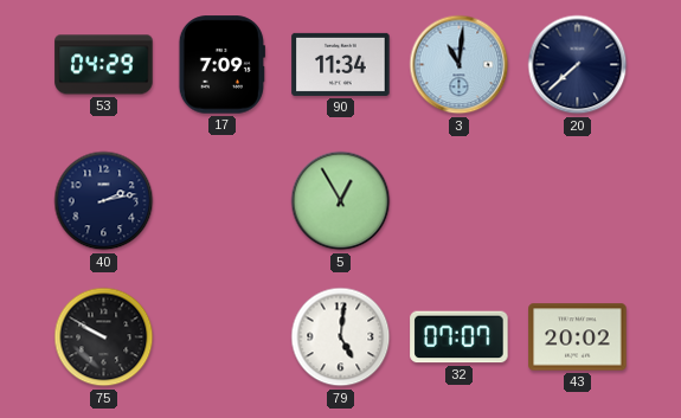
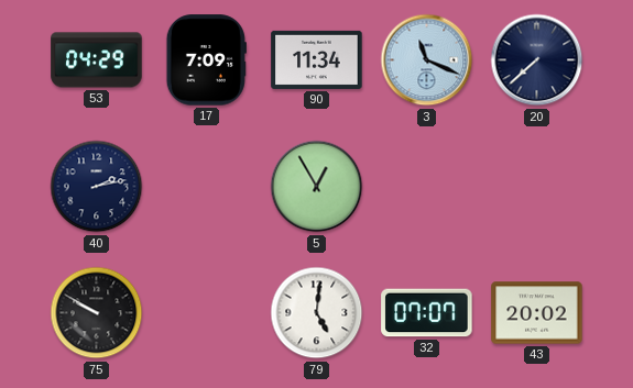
3: 11:01 -> 11:19
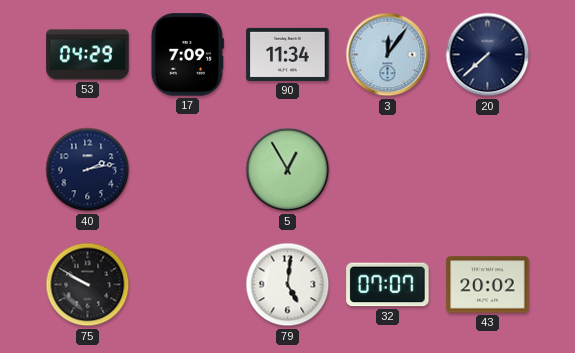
3: 11:19 -> 12:06
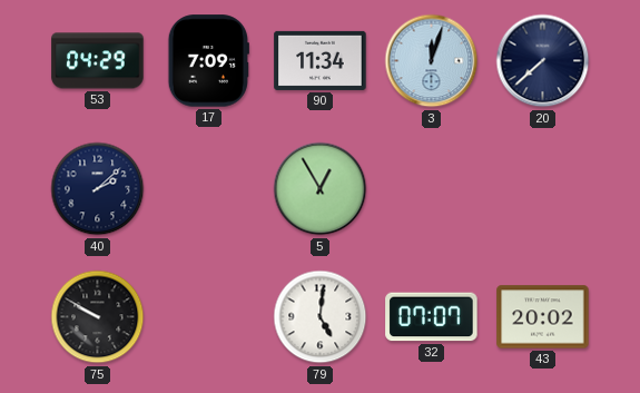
3: 12:06 -> 12:03
40: 2:13 -> 2:08
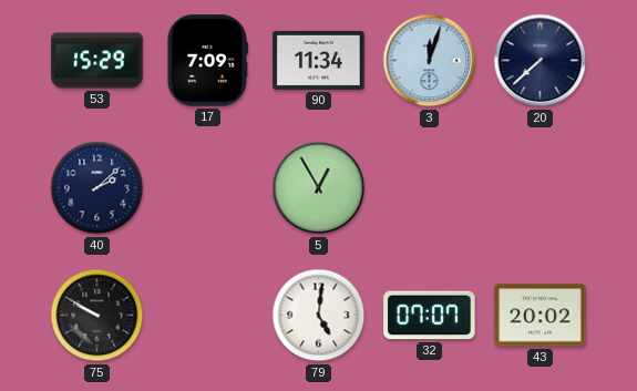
53: 04:29 -> 15:29
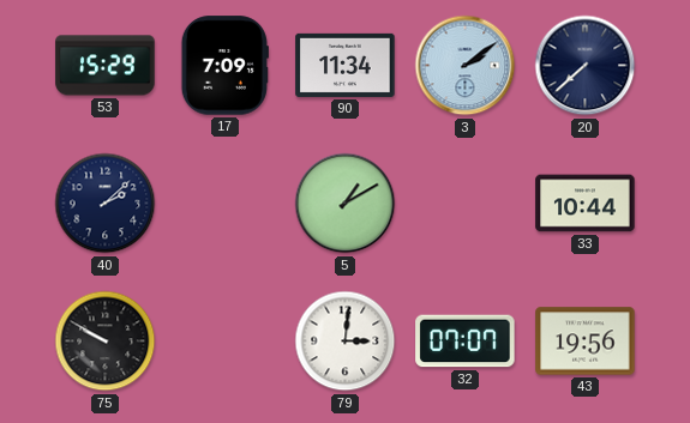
3: 12:03 -> 2:09
5: 12:55 -> 1:10
33: none -> 10:44
79: 5:01 -> 3:01
43: 20:02 -> 19:56
